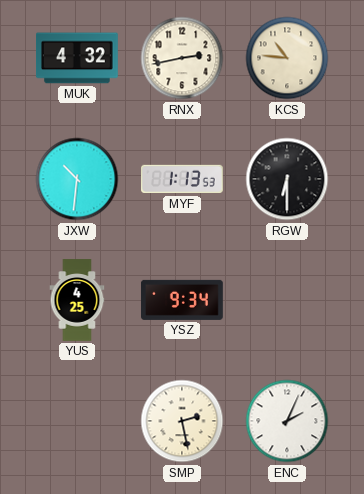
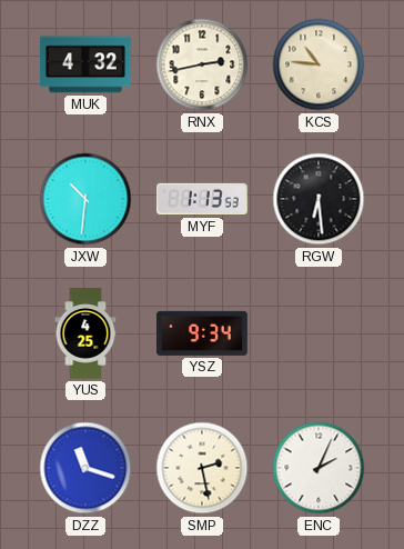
RGW: 6:30 -> 6:29
DZZ: none -> 11:18
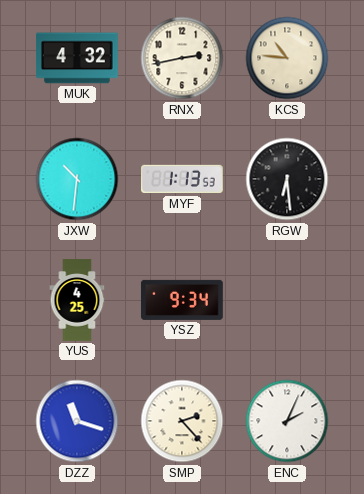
SMP: 2:28 -> 2:23
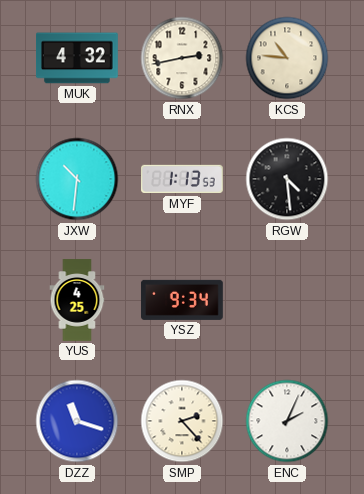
RGW: 6:29 -> 4:29
